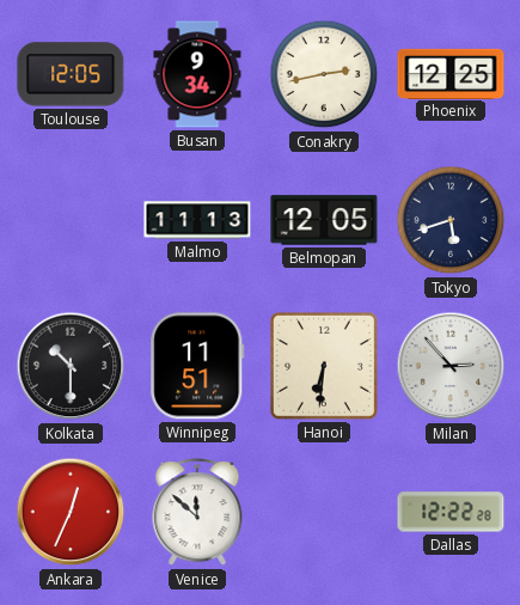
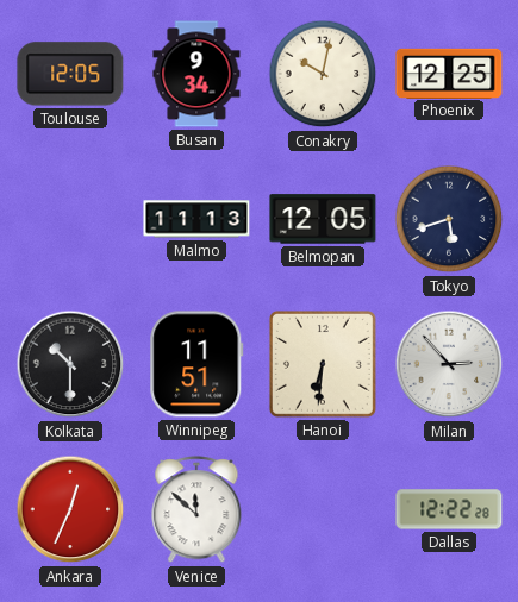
Conakry: 2:43 -> 10:02
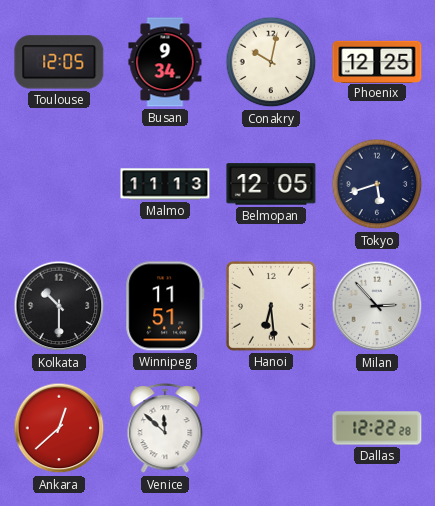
Hanoi: 6:31 -> 6:29
Ankara: 12:34 -> 12:38
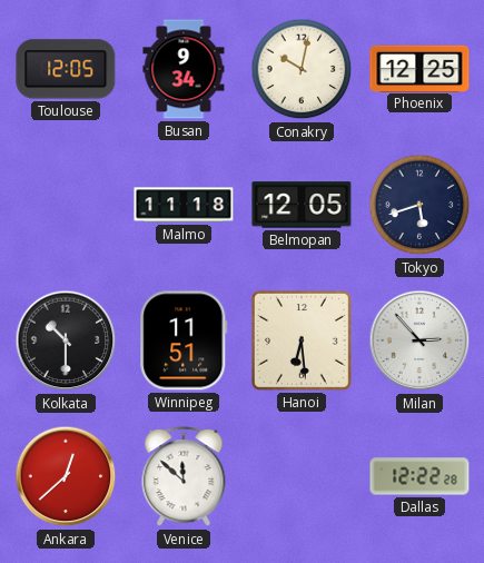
Malmo: 11:13 -> 11:18
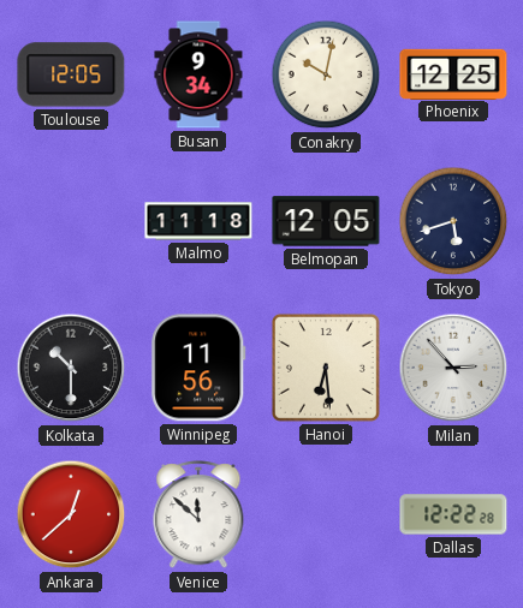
Winnipeg: 11:51 -> 11:56
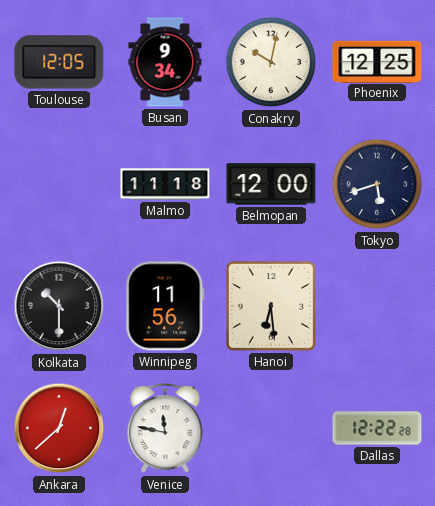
Belmopan: 12:05 -> 12:00
Milan: 2:53 -> none
Venice: 11:52 -> 11:47
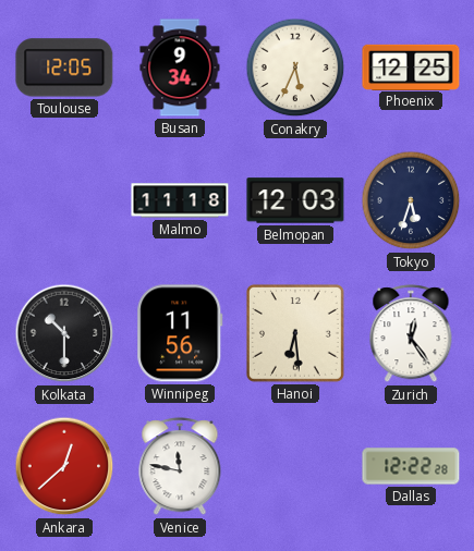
Conakry: 10:02 -> 5:34
Belmopan: 12:00 -> 12:03
Tokyo: 5:42 -> 5:33
Zurich: none -> 12:24
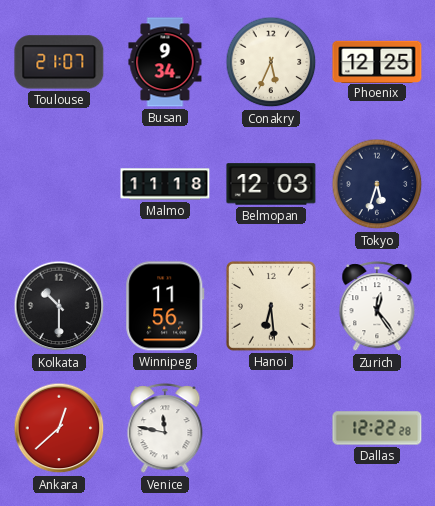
Toulouse: 12:05 -> 21:07
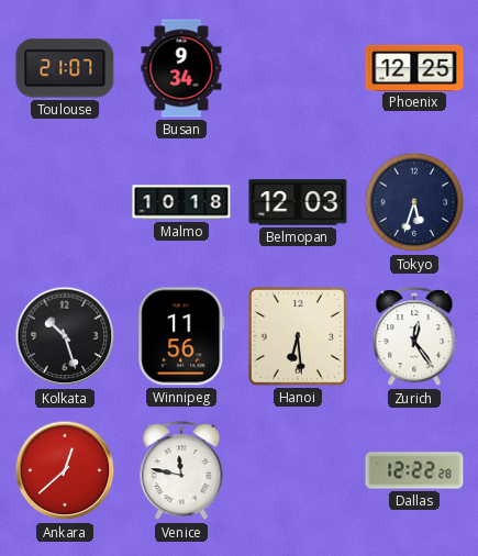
Conakry: 5:34 -> none
Malmo: 11:18 -> 10:18
Kolkata: 10:30 -> 10:27
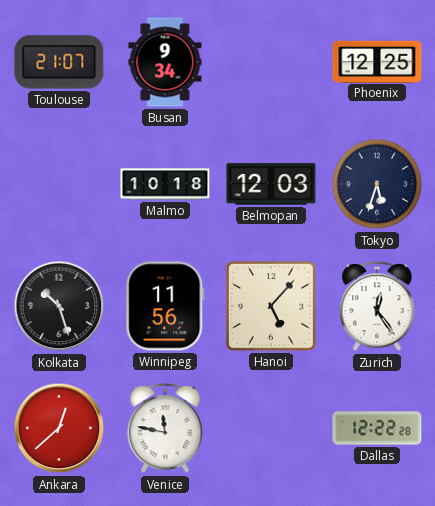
Hanoi: 6:29 -> 5:07
